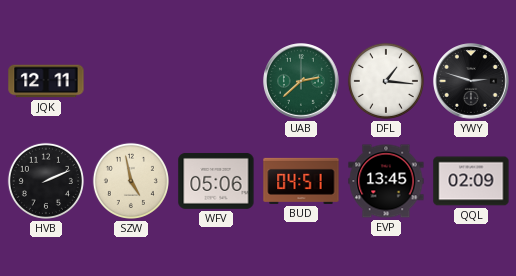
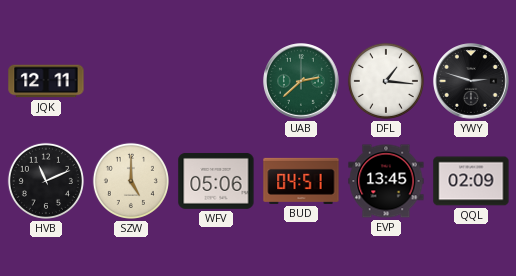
HVB: 2:11 -> 11:11
SZW: 4:58 -> 5:00
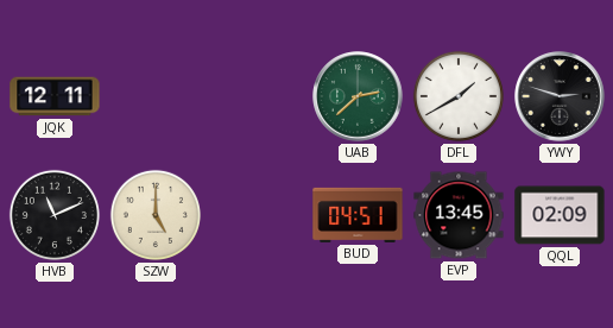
DFL: 1:16 -> 1:40
WFV: 05:06 -> none
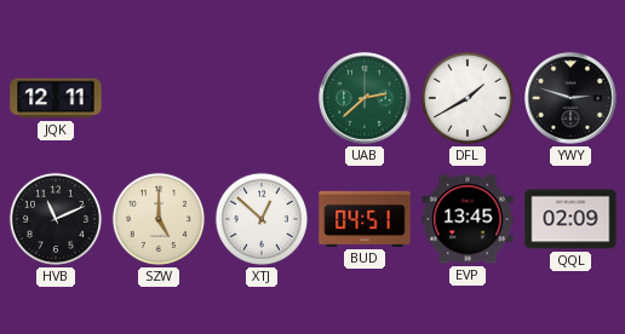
XTJ: none -> 12:52
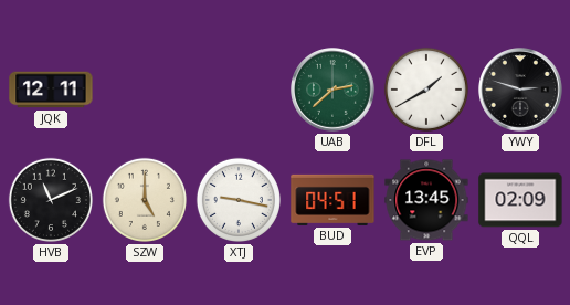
XTJ: 12:52 -> 9:17
